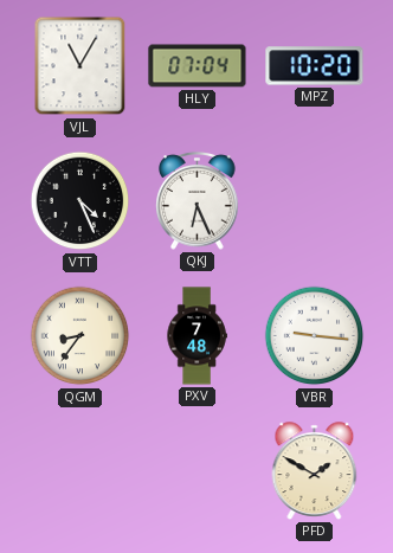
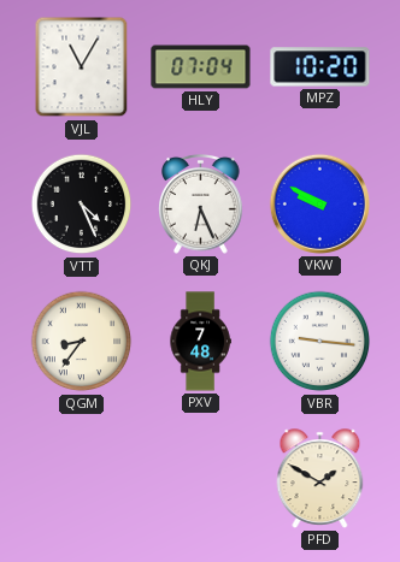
VKW: none -> 9:50
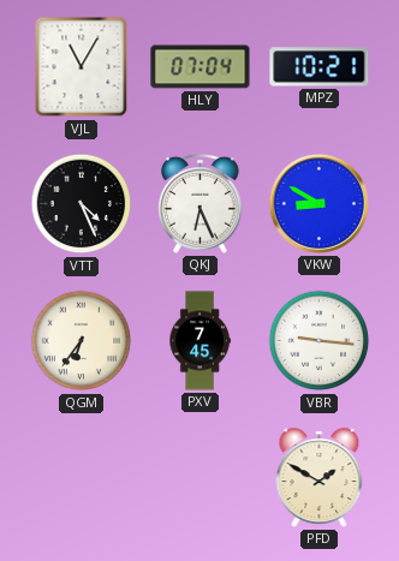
MPZ: 10:20 -> 10:21
VKW: 9:50 -> 8:50
QGM: 8:36 -> 6:36
PXV: 7:48 -> 7:45
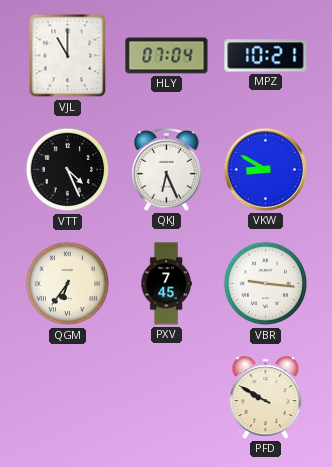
VJL: 11:05 -> 11:00
PFD: 1:50 -> 9:50
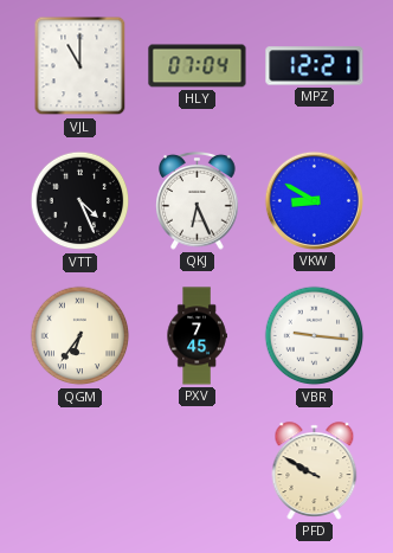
MPZ: 10:21 -> 12:21
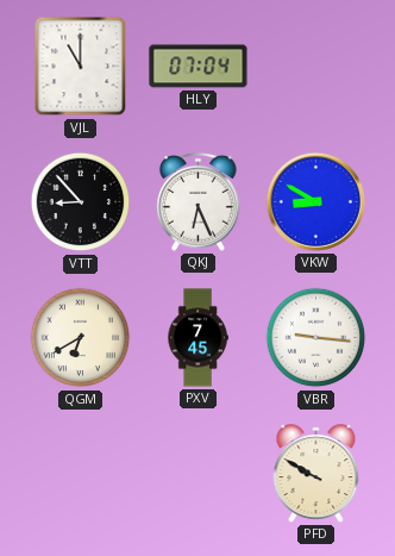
MPZ: 12:21 -> none
VTT: 4:26 -> 8:53
QGM: 6:36 -> 6:40
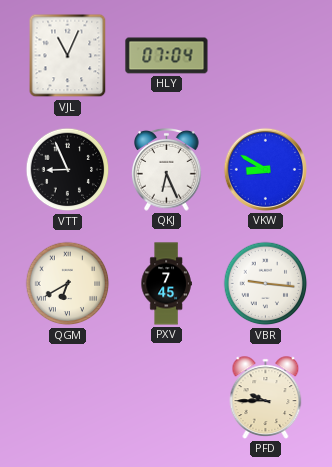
VJL: 11:00 -> 11:04
VTT: 8:53 -> 8:56
PFD: 9:50 -> 9:45
